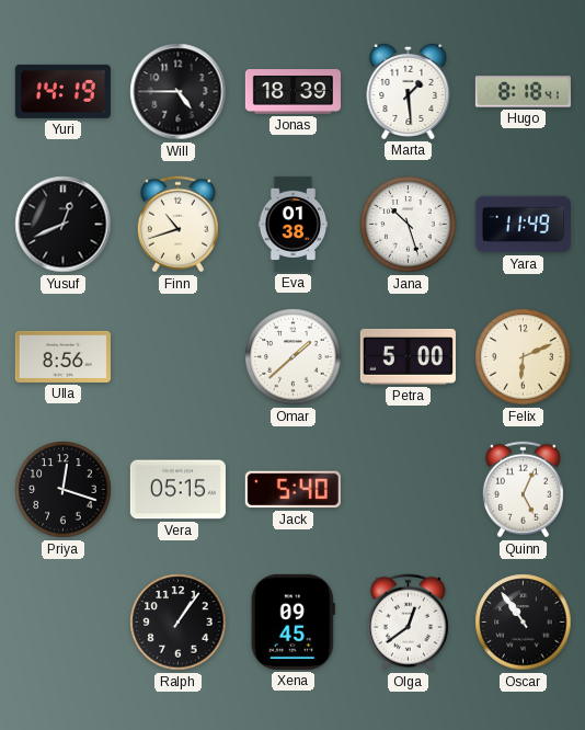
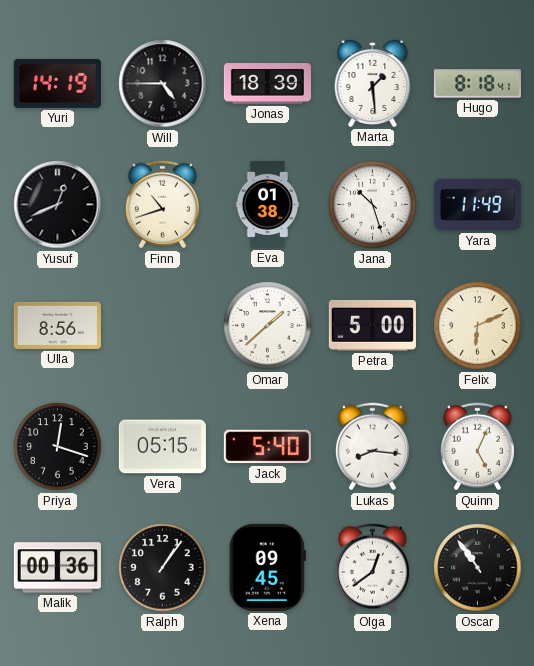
Lukas: none -> 8:16
Malik: none -> 00:36
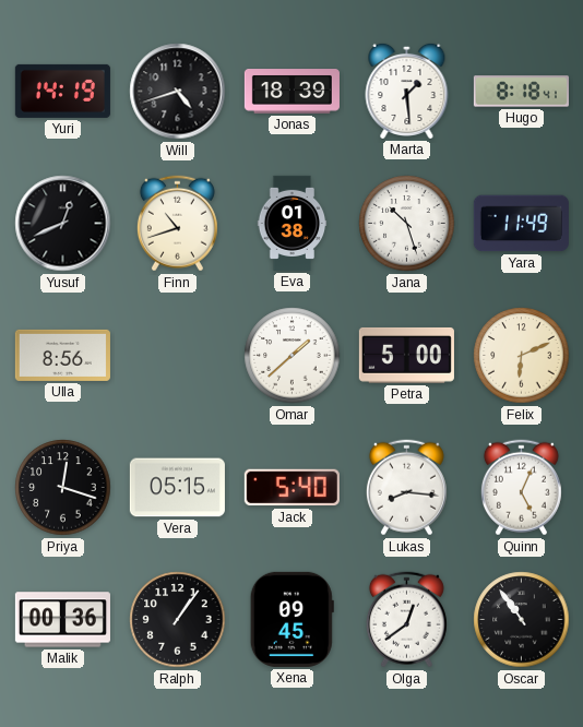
Will: 4:45 -> 4:42
